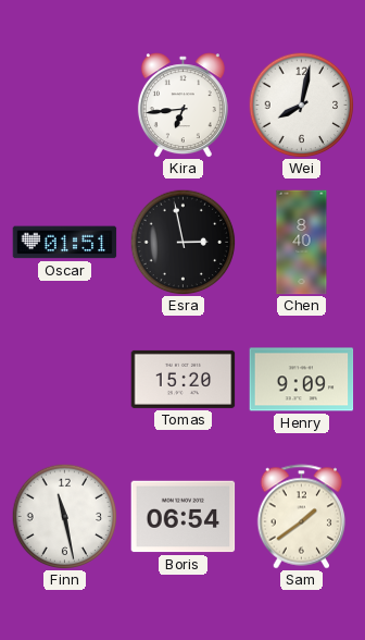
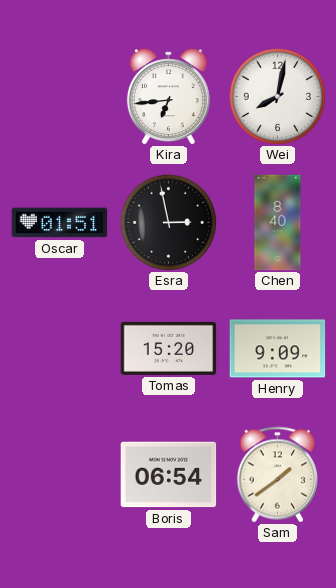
Finn: 11:28 -> none
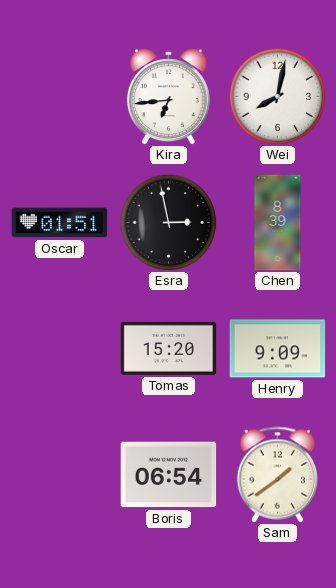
Chen: 8:40 -> 8:39
